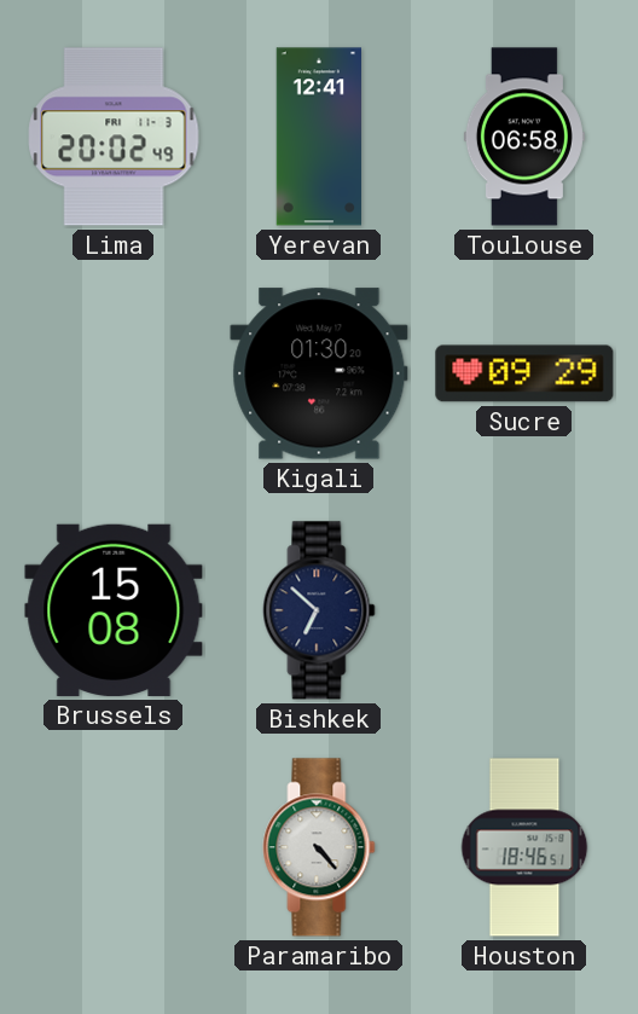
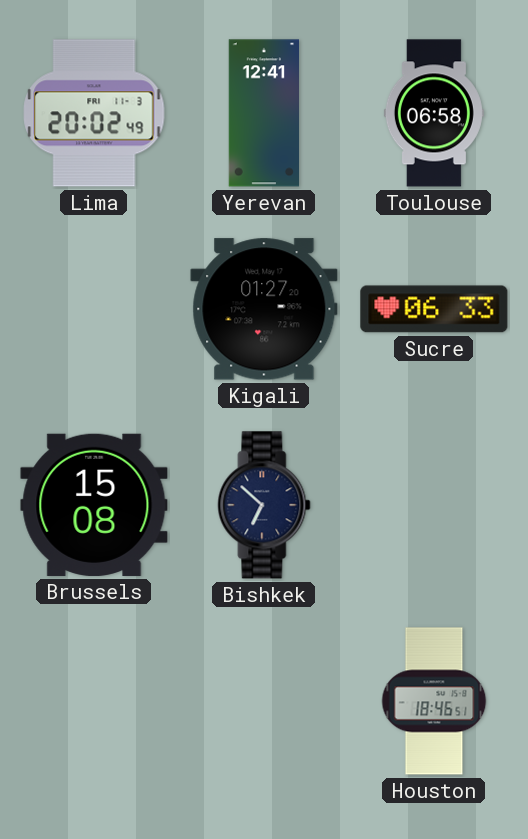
Kigali: 01:30 -> 01:27
Sucre: 09:29 -> 06:33
Paramaribo: 4:23 -> none
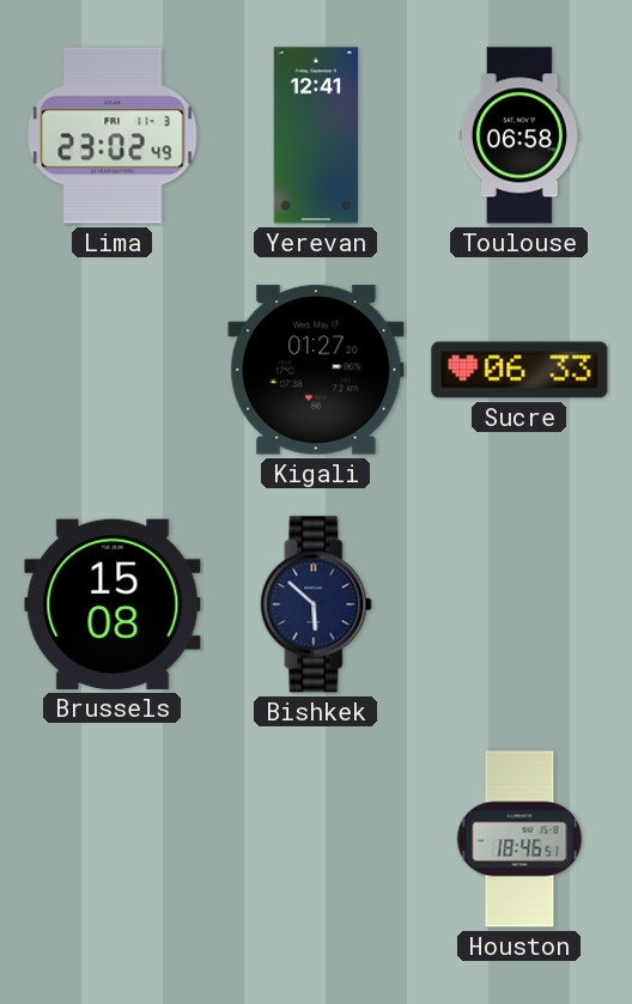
Lima: 20:02 -> 23:02
Bishkek: 6:52 -> 5:52
